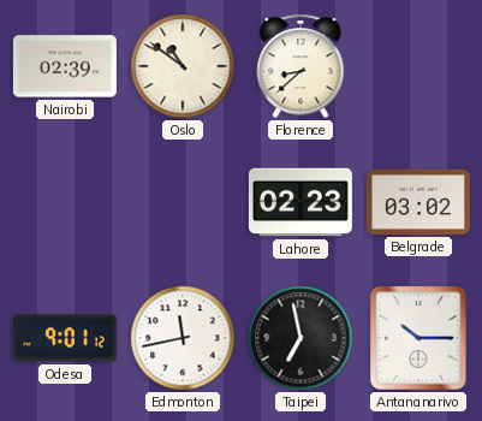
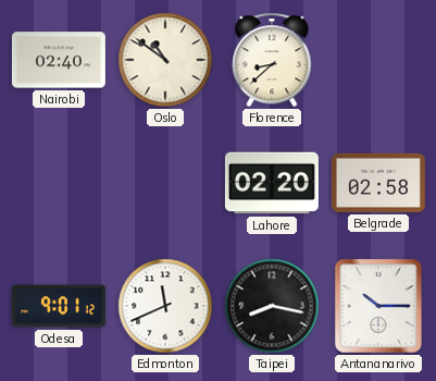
Nairobi: 02:39 -> 02:40
Lahore: 02:23 -> 02:20
Belgrade: 03:02 -> 02:58
Edmonton: 11:43 -> 11:41
Taipei: 6:58 -> 8:17
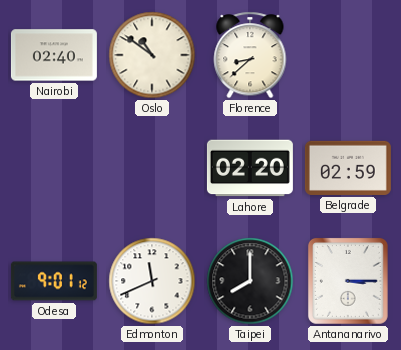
Belgrade: 02:58 -> 02:59
Taipei: 8:17 -> 8:00
Antananarivo: 10:15 -> 3:15
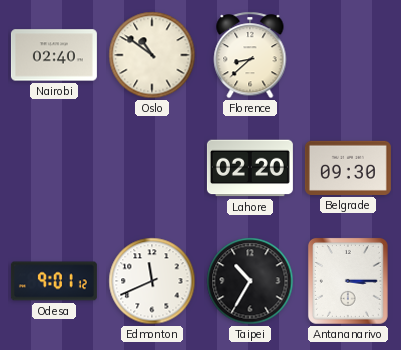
Belgrade: 02:59 -> 09:30
Taipei: 8:00 -> 10:35
